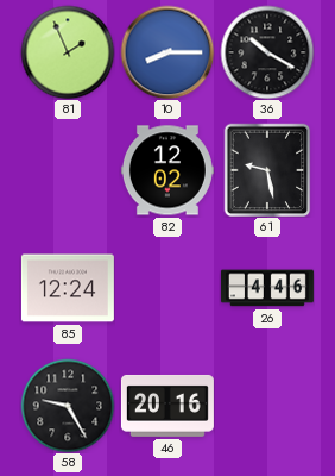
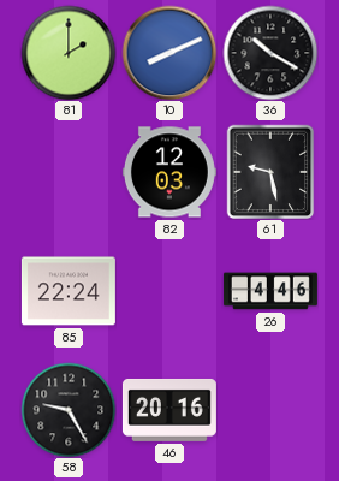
81: 1:56 -> 2:00
10: 8:15 -> 8:11
82: 12:02 -> 12:03
85: 12:24 -> 22:24
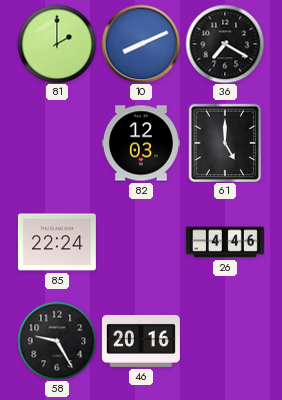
36: 10:20 -> 7:20
61: 9:28 -> 5:00
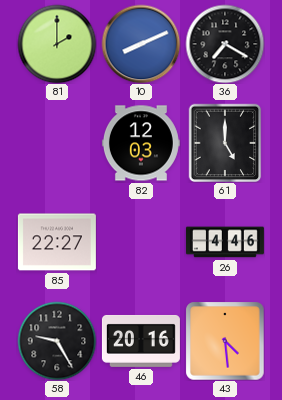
85: 22:24 -> 22:27
43: none -> 4:29
